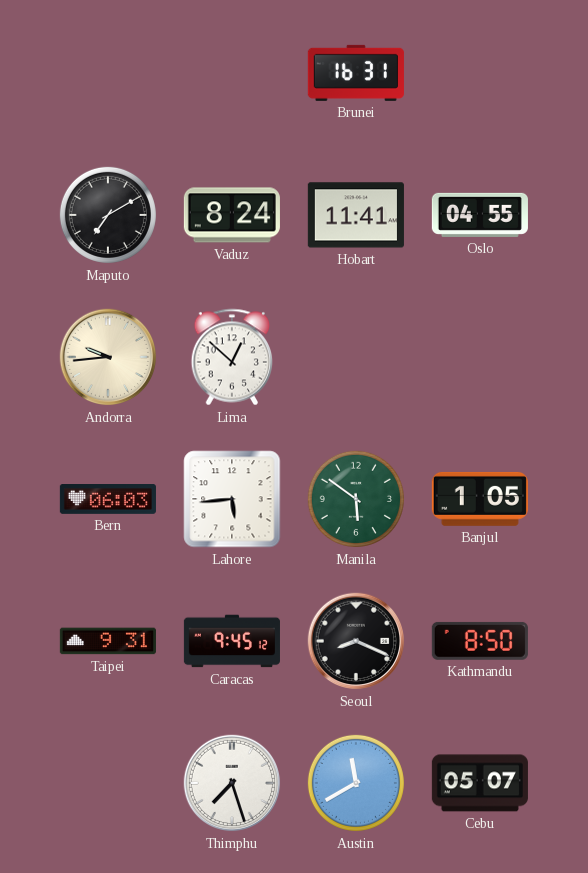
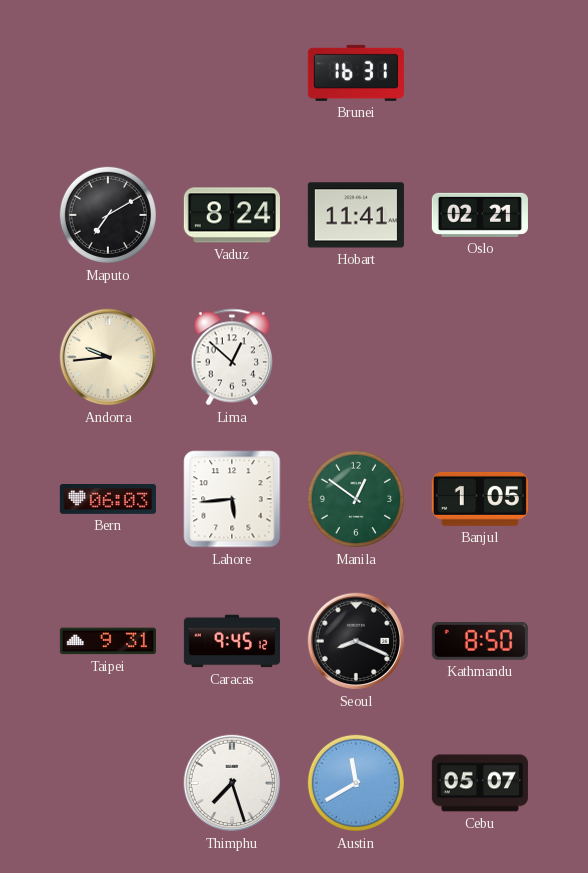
Oslo: 04:55 -> 02:21
Manila: 5:51 -> 12:51
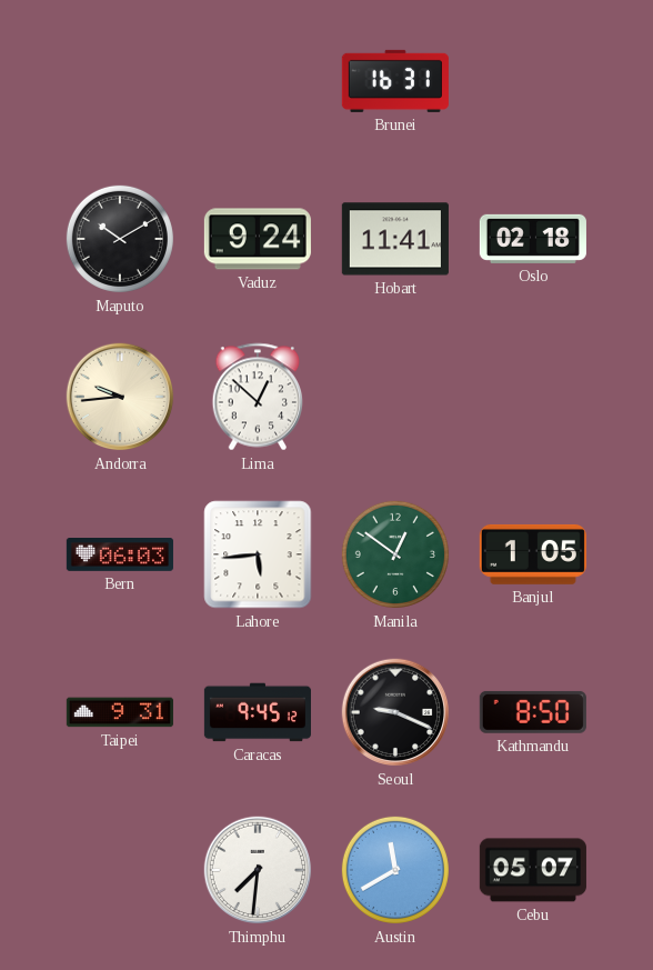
Maputo: 7:10 -> 10:10
Vaduz: 8:24 -> 9:24
Oslo: 02:21 -> 02:18
Seoul: 8:19 -> 9:19
Thimphu: 7:27 -> 7:31
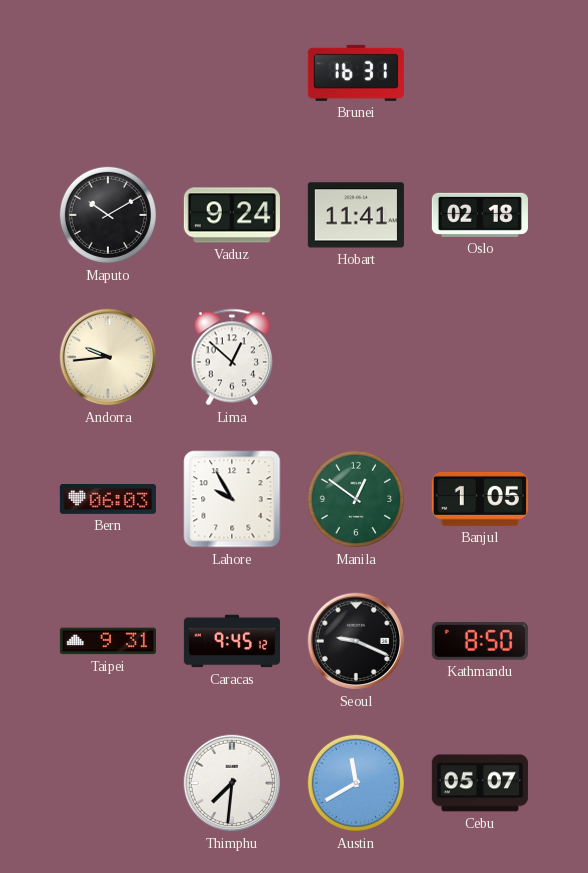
Lahore: 5:44 -> 9:55
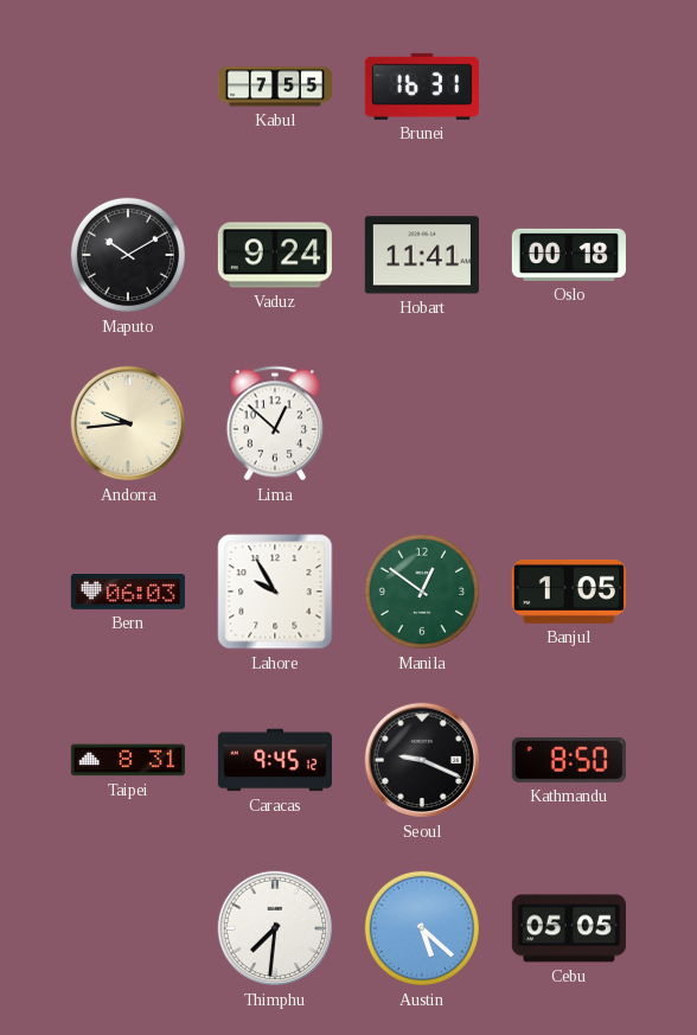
Kabul: none -> 7:55
Oslo: 02:18 -> 00:18
Taipei: 9:31 -> 8:31
Austin: 11:40 -> 5:22
Cebu: 05:07 -> 05:05
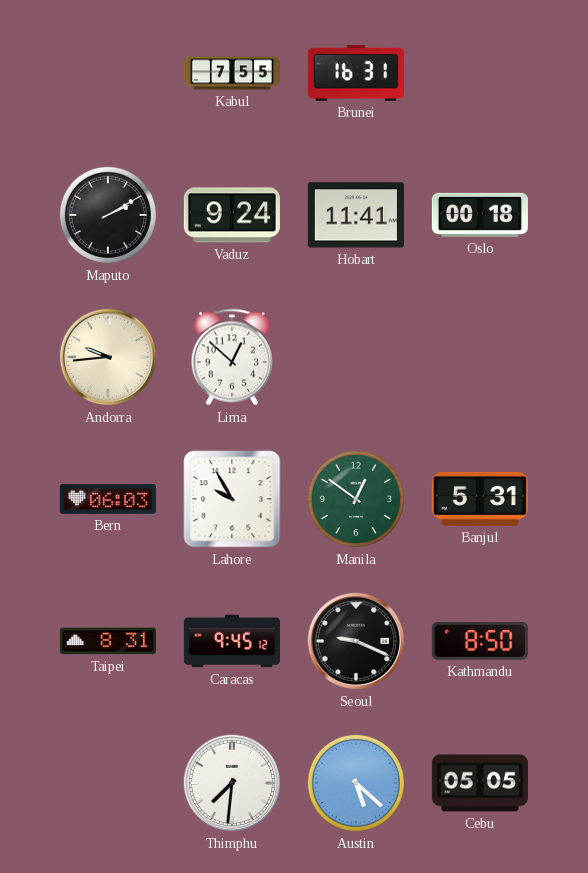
Maputo: 10:10 -> 2:10
Banjul: 1:05 -> 5:31
